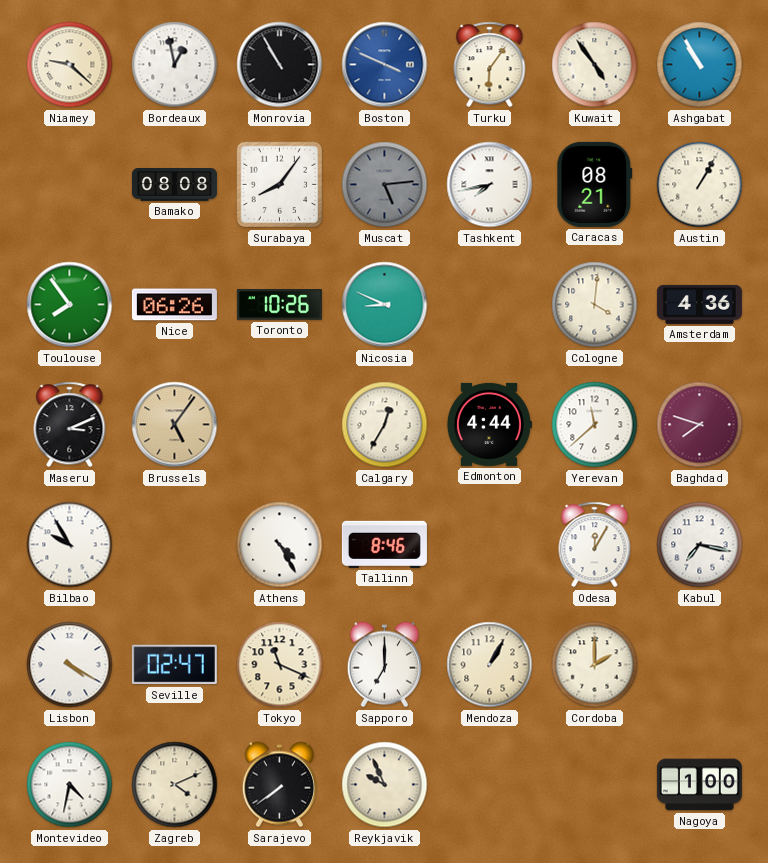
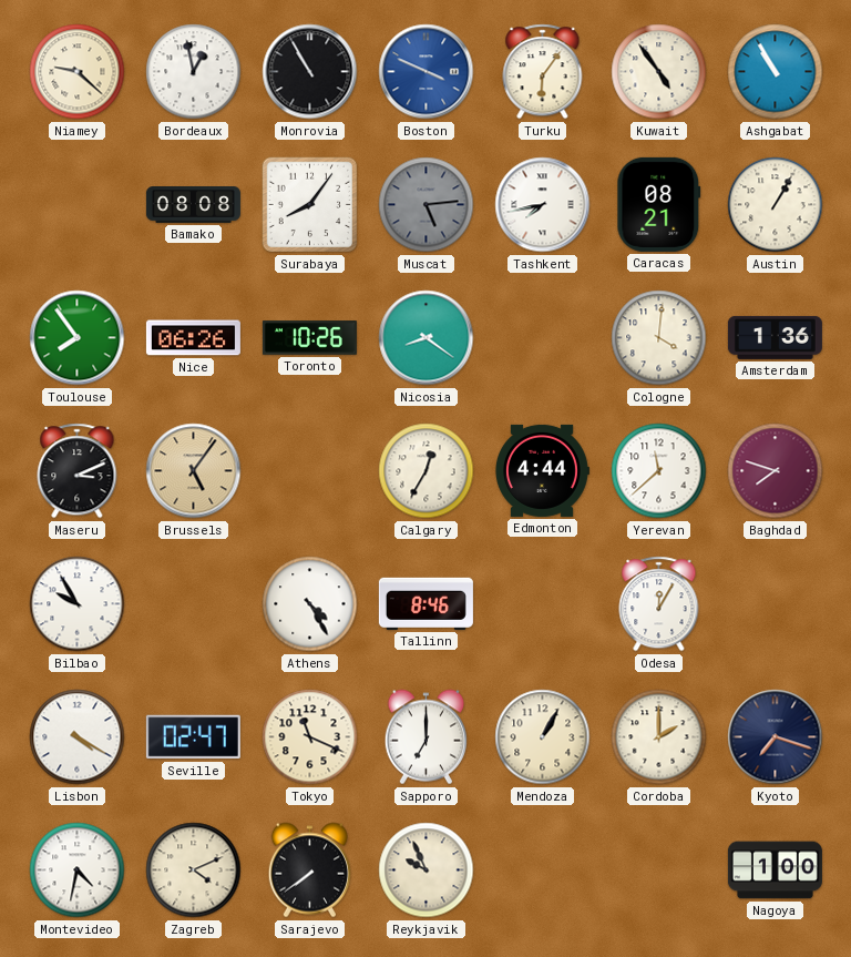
Nicosia: 8:49 -> 8:21
Amsterdam: 4:36 -> 1:36
Kabul: 7:17 -> none
Kyoto: none -> 7:18
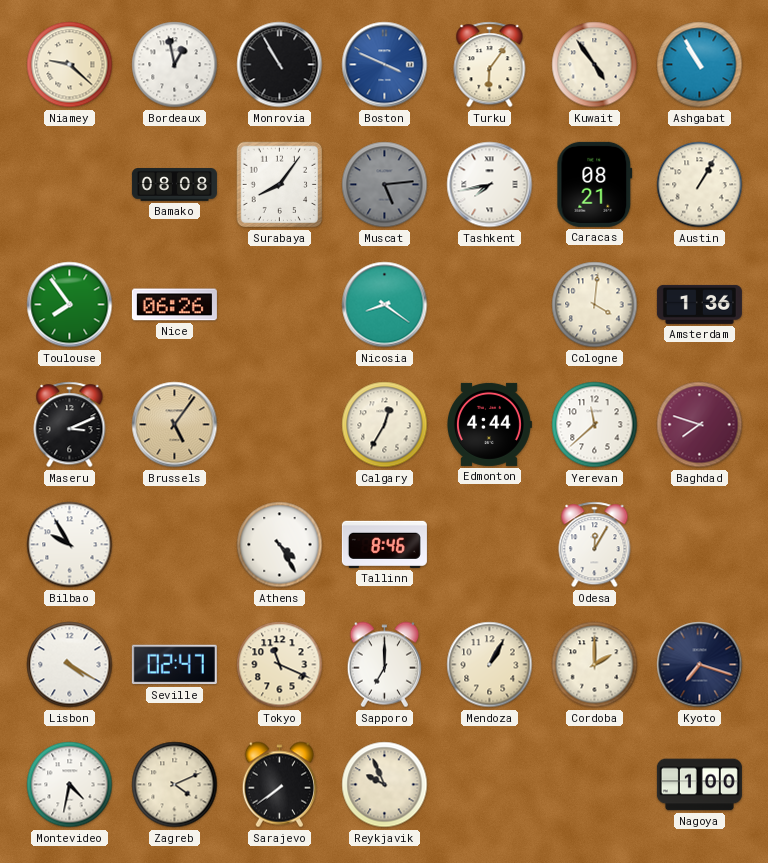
Toronto: 10:26 -> none
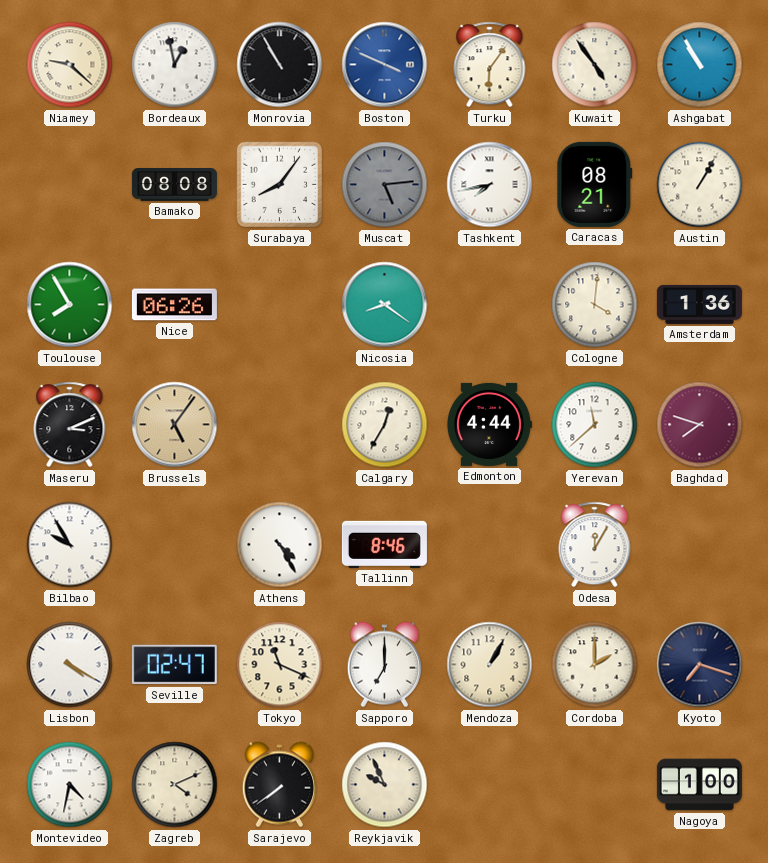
Toulouse: 7:54 -> 7:55
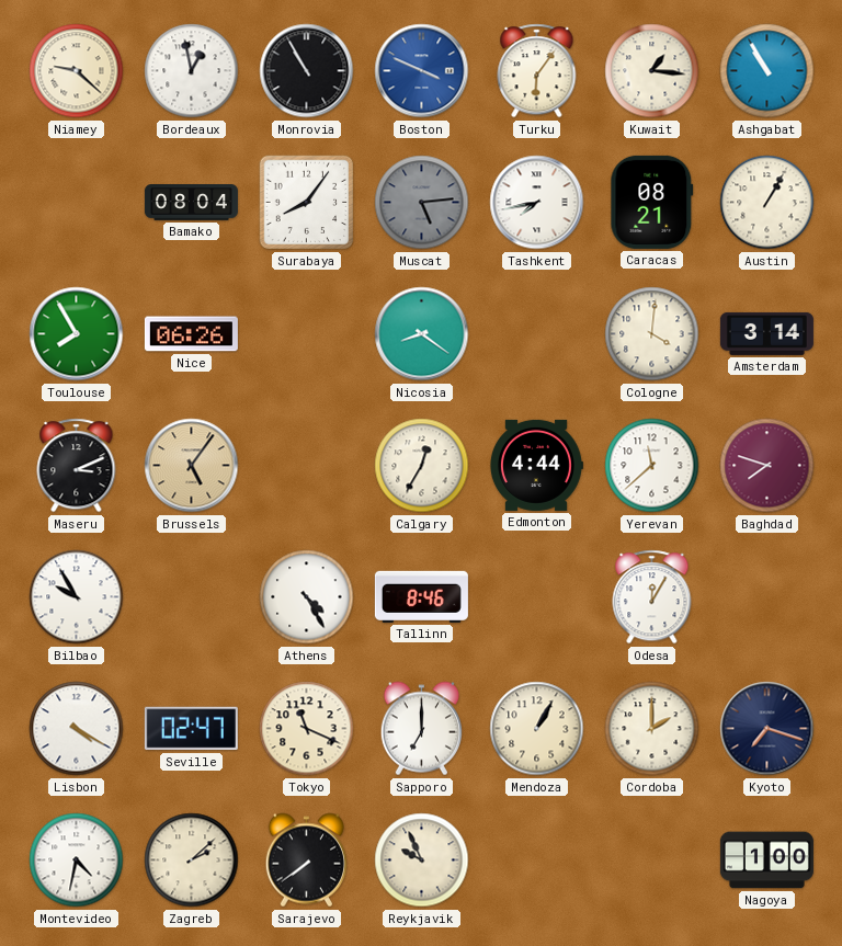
Kuwait: 4:54 -> 1:16
Bamako: 08:08 -> 08:04
Amsterdam: 1:36 -> 3:14
Zagreb: 4:11 -> 2:08
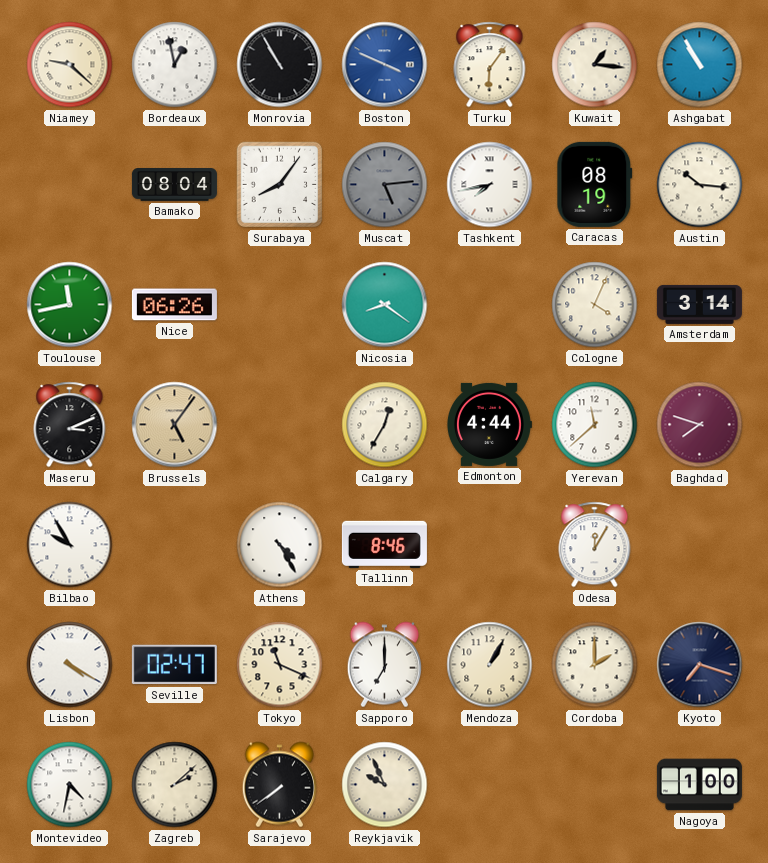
Caracas: 08:21 -> 08:19
Austin: 1:05 -> 10:16
Toulouse: 7:55 -> 11:43
Cologne: 4:01 -> 4:04
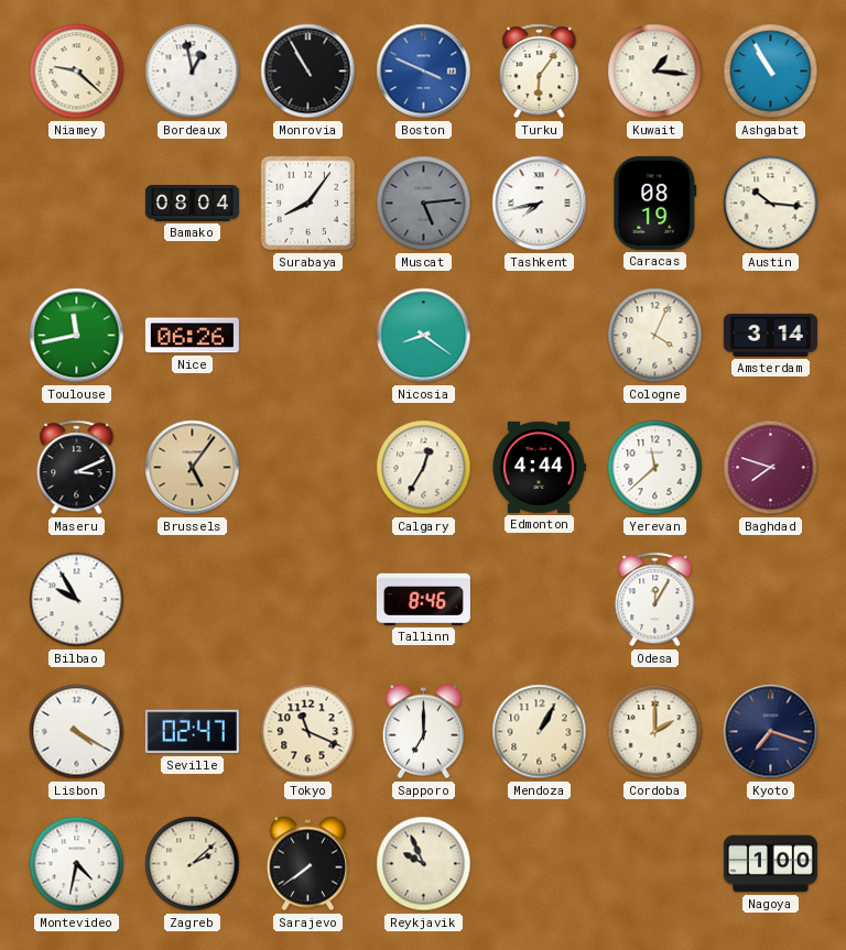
Athens: 4:25 -> none
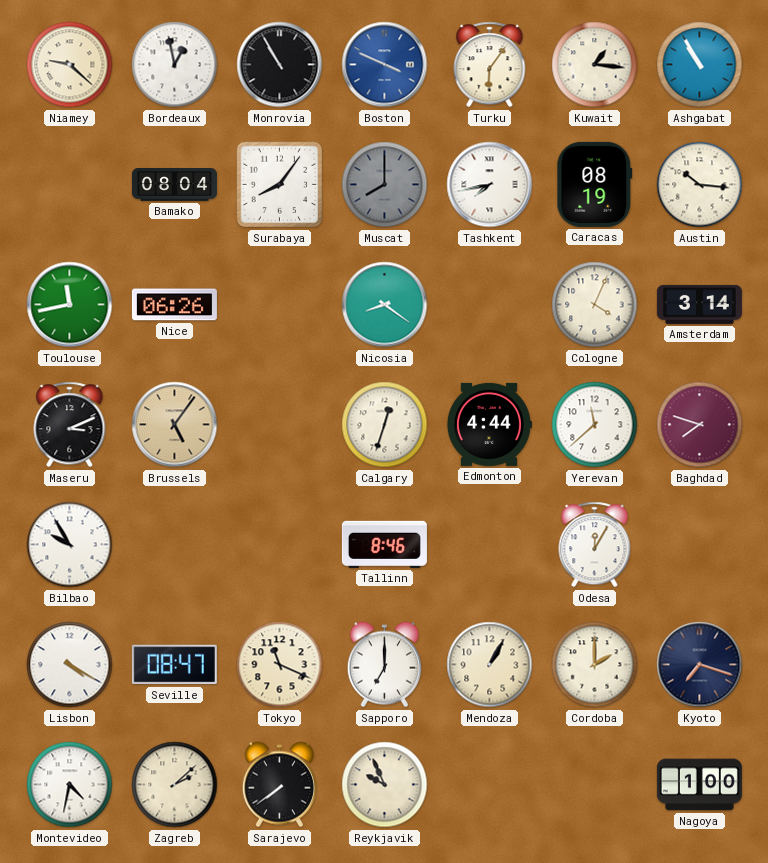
Muscat: 5:14 -> 8:00
Calgary: 12:35 -> 12:33
Seville: 02:47 -> 08:47
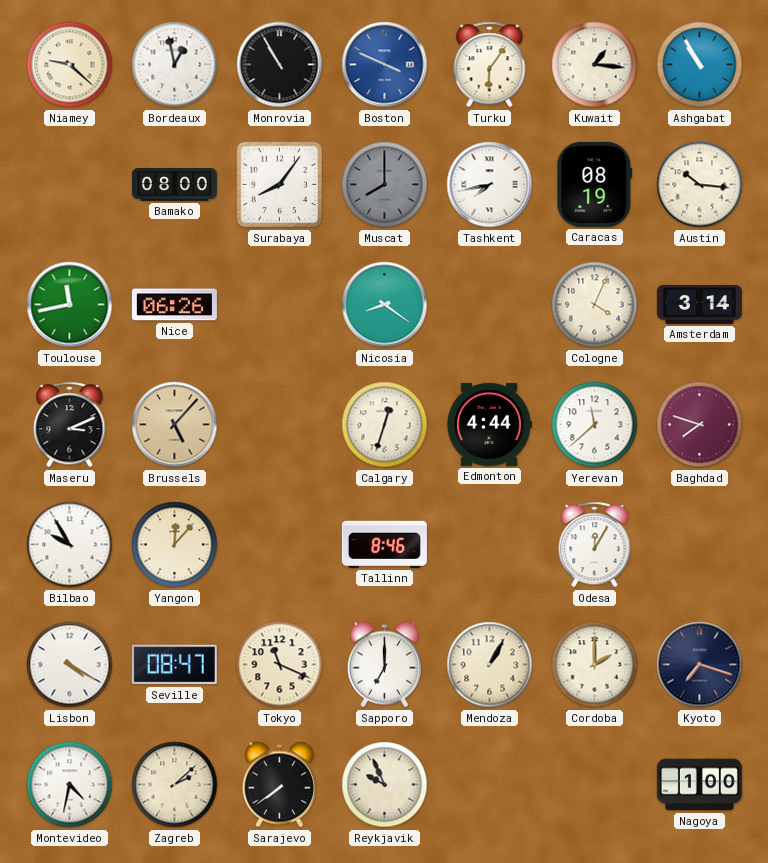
Bamako: 08:04 -> 08:00
Brussels: 5:06 -> 5:07
Yangon: none -> 12:07
